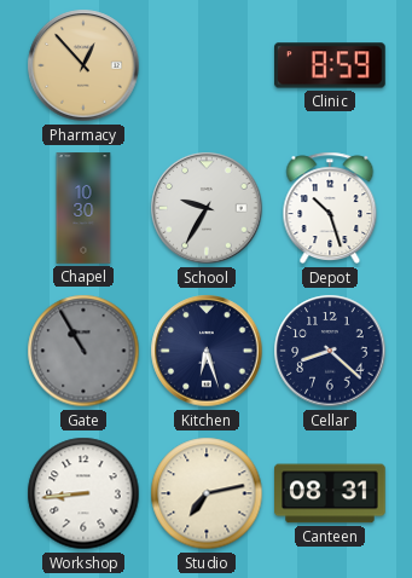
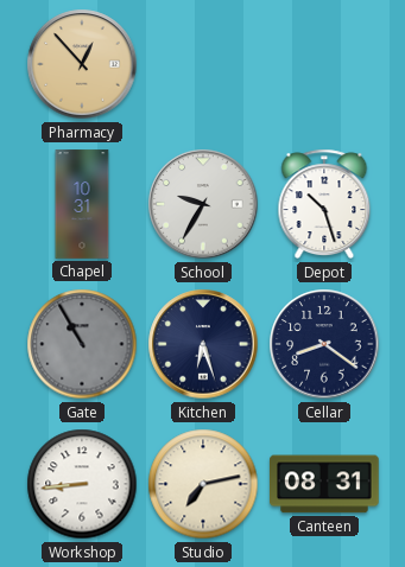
Clinic: 8:59 -> none
Chapel: 10:30 -> 10:31
Cellar: 8:22 -> 8:21
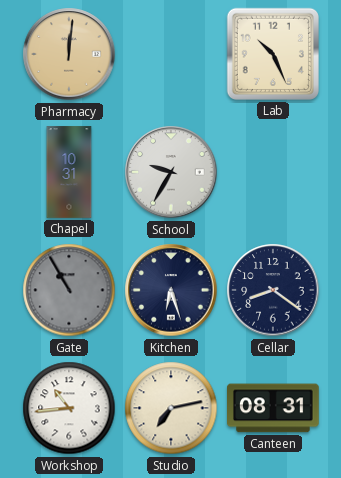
Pharmacy: 12:53 -> 12:01
Lab: none -> 10:26
Depot: 10:27 -> none
Workshop: 8:44 -> 10:44
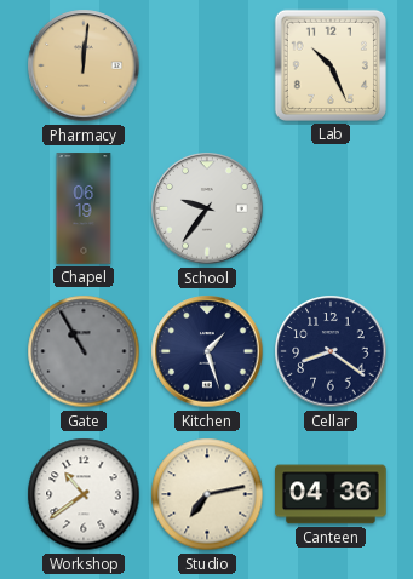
Chapel: 10:31 -> 06:19
School: 9:35 -> 9:36
Kitchen: 6:27 -> 1:27
Workshop: 10:44 -> 10:39
Canteen: 08:31 -> 04:36
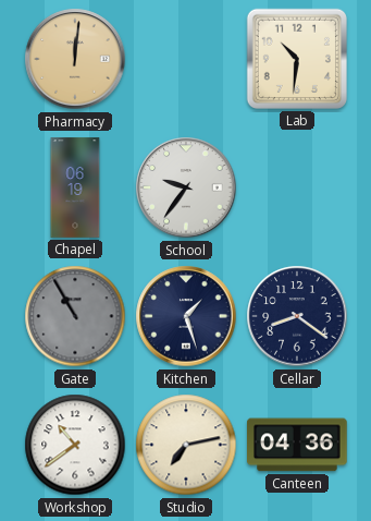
Lab: 10:26 -> 10:31
